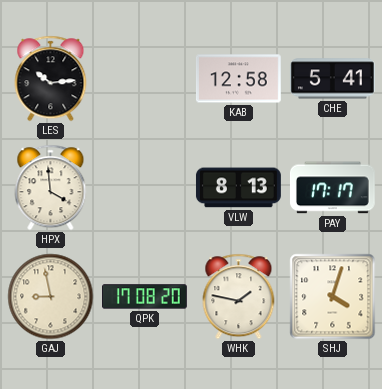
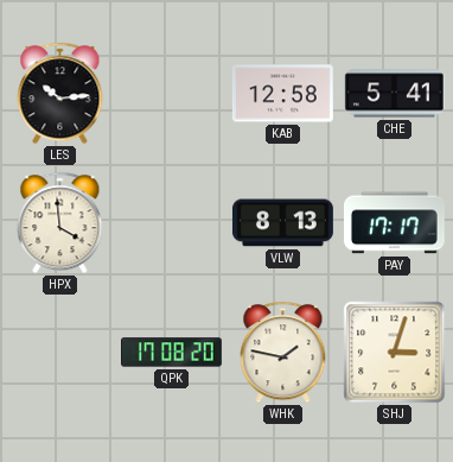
GAJ: 8:58 -> none
SHJ: 4:03 -> 3:03
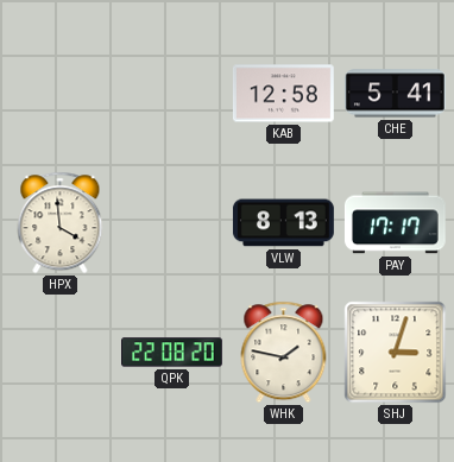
LES: 10:14 -> none
QPK: 17:08 -> 22:08
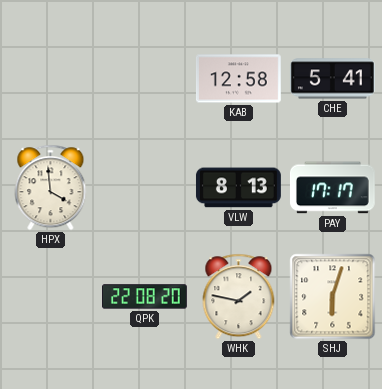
SHJ: 3:03 -> 6:03
